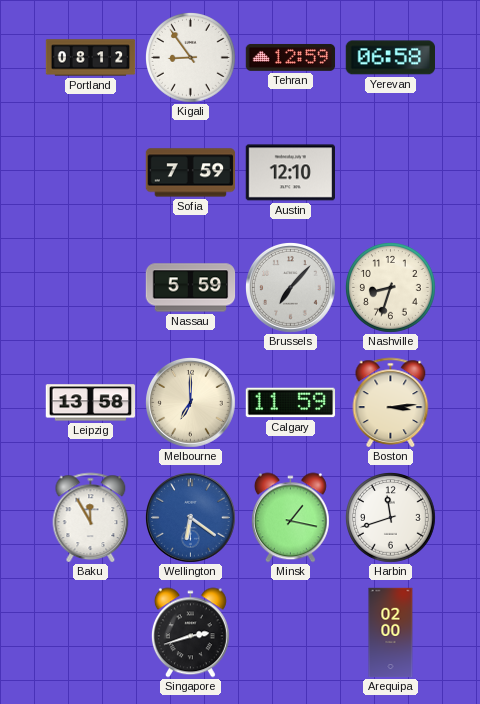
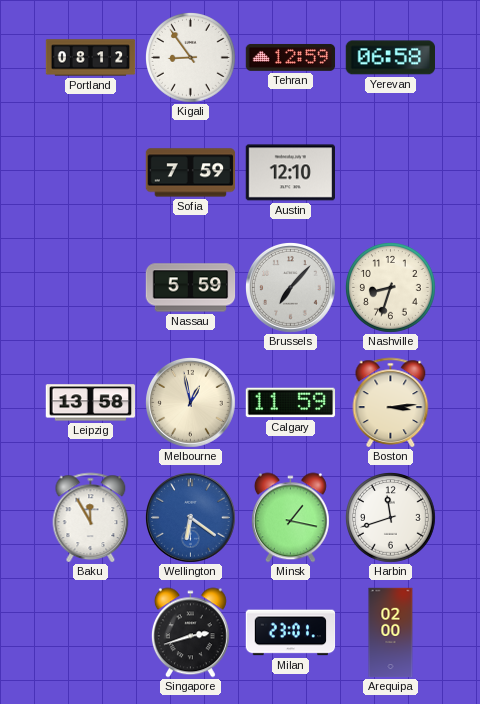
Melbourne: 7:00 -> 12:58
Milan: none -> 23:01
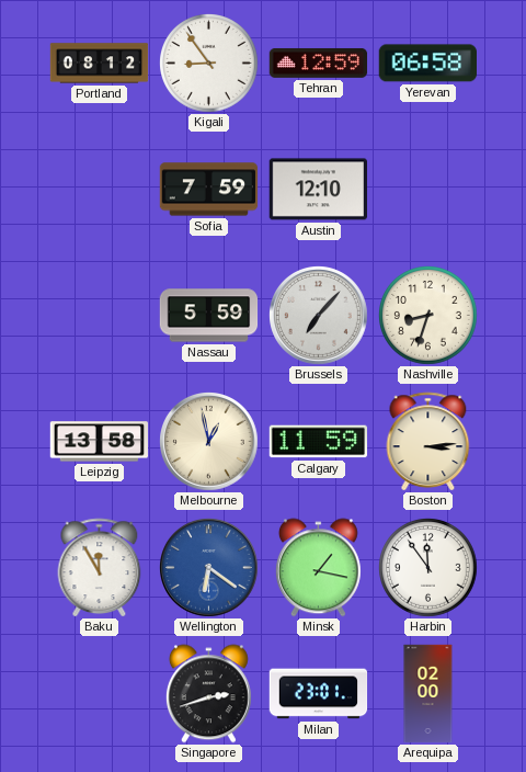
Harbin: 11:42 -> 11:54
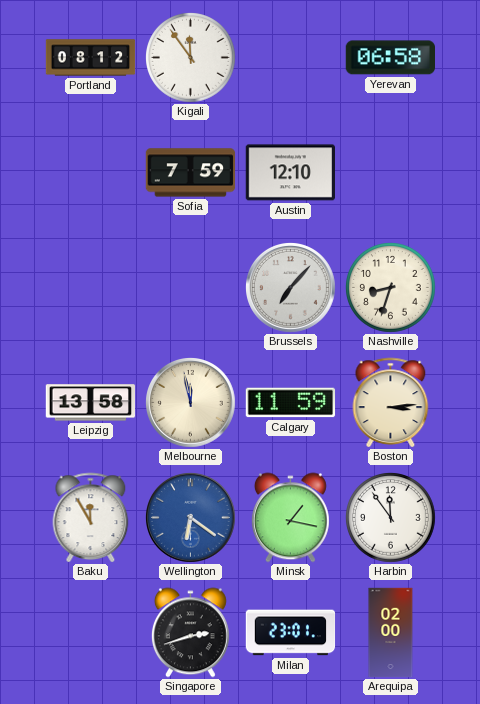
Kigali: 8:54 -> 11:54
Tehran: 12:59 -> none
Nassau: 5:59 -> none
Melbourne: 12:58 -> 11:58
